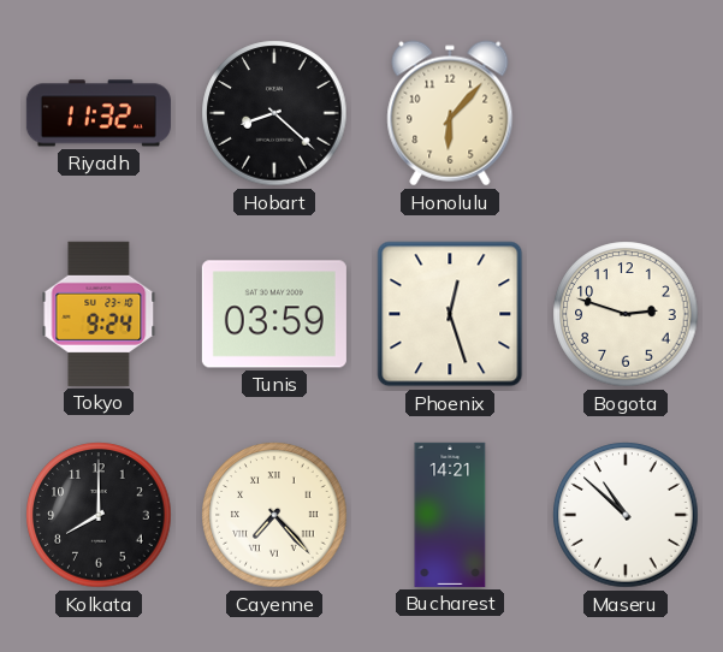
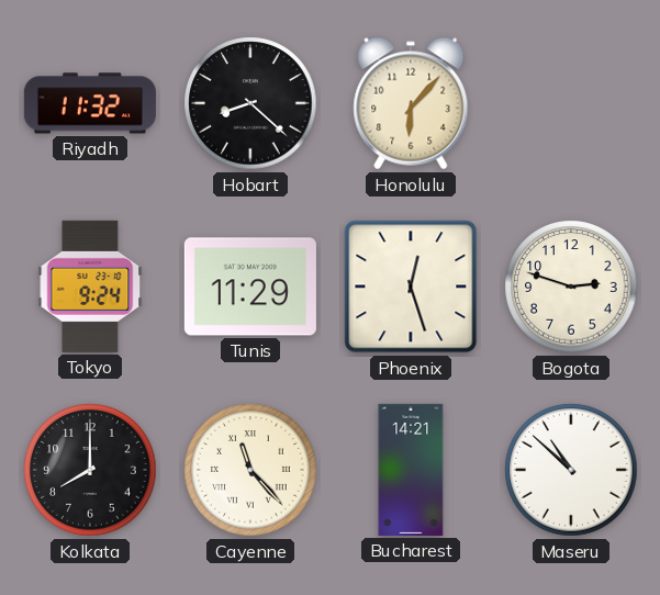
Tunis: 03:59 -> 11:29
Cayenne: 7:23 -> 11:23
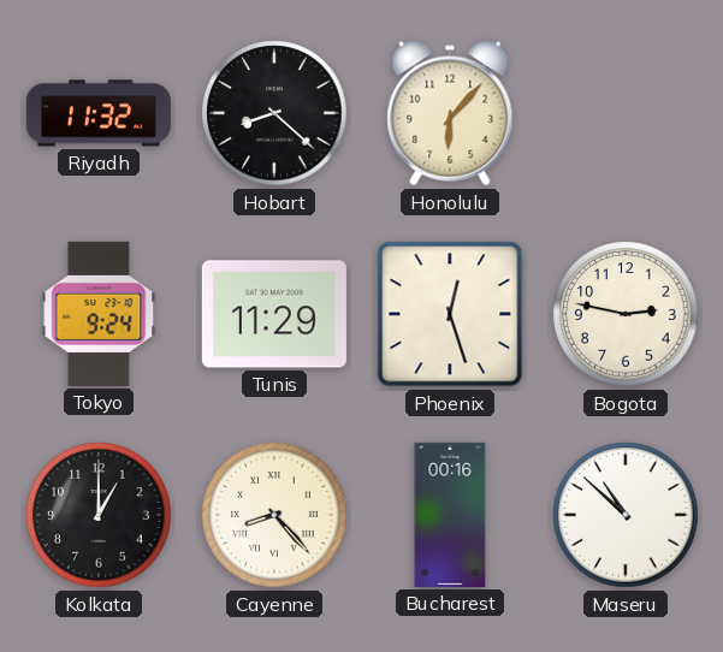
Bogota: 2:48 -> 2:47
Kolkata: 8:00 -> 1:00
Cayenne: 11:23 -> 8:23
Bucharest: 14:21 -> 00:16
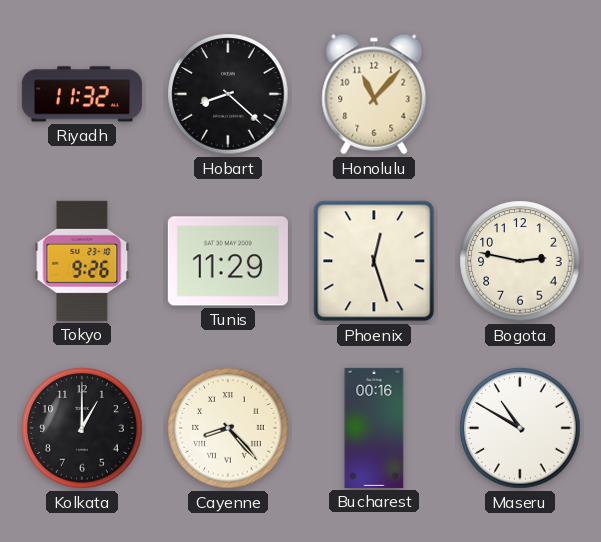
Honolulu: 6:07 -> 11:07
Tokyo: 9:24 -> 9:26
Maseru: 10:52 -> 10:50
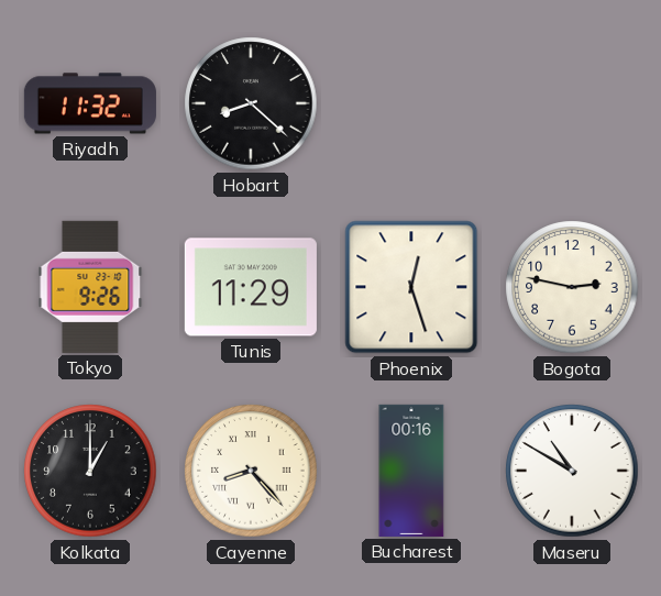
Honolulu: 11:07 -> none
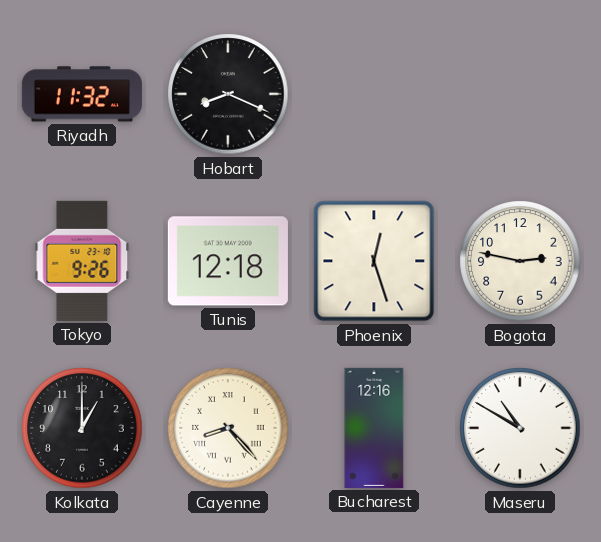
Hobart: 8:22 -> 8:19
Tunis: 11:29 -> 12:18
Bucharest: 00:16 -> 12:16
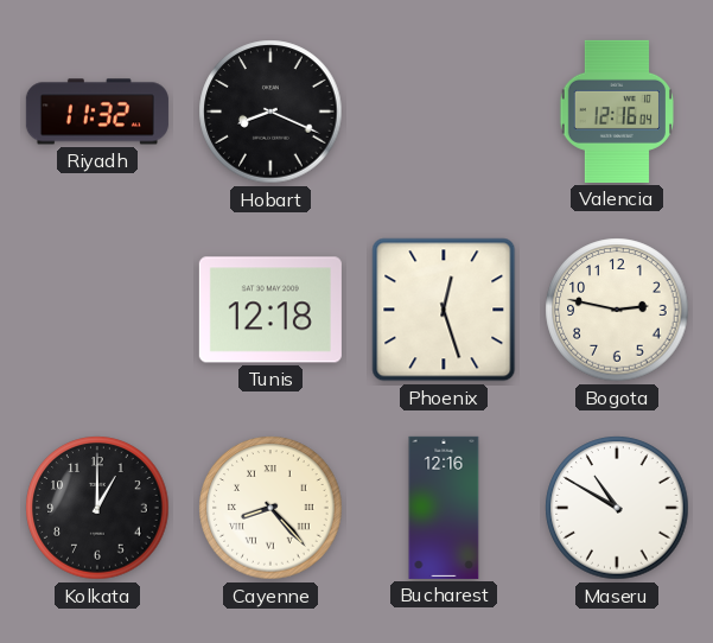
Valencia: none -> 12:16
Tokyo: 9:26 -> none
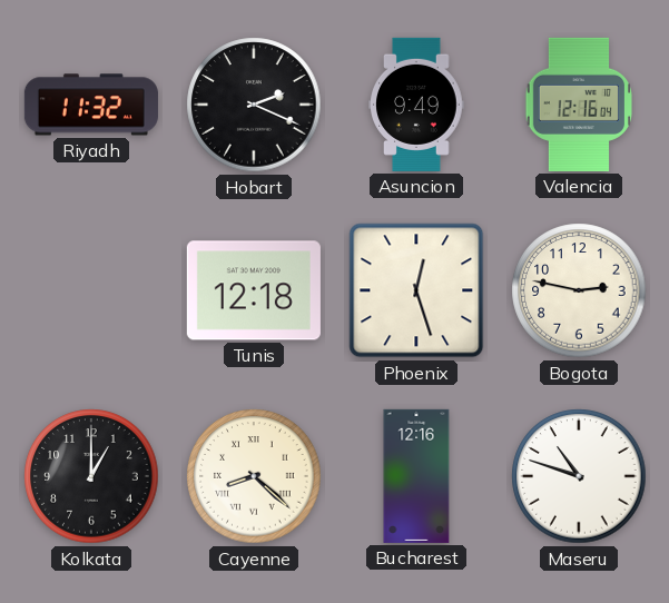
Hobart: 8:19 -> 2:19
Asuncion: none -> 9:49
Cayenne: 8:23 -> 8:22
Maseru: 10:50 -> 10:48
